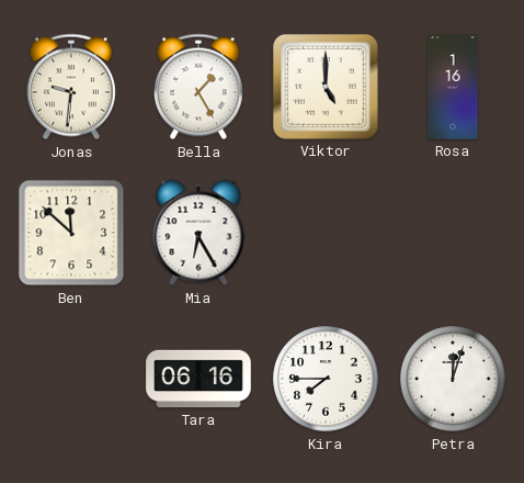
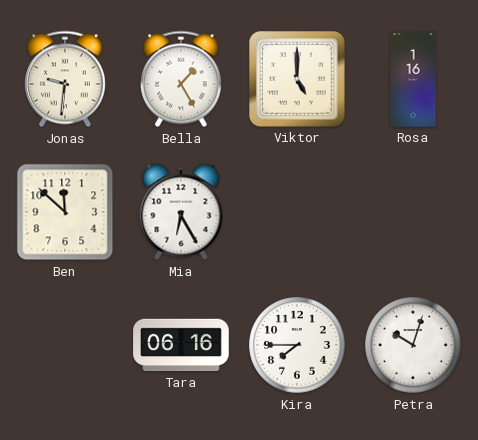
Petra: 12:03 -> 10:03
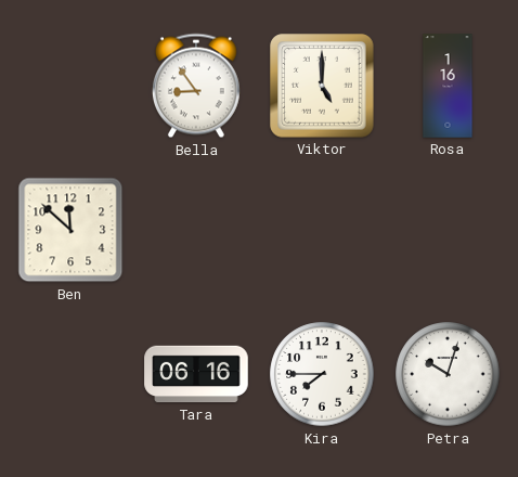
Jonas: 9:31 -> none
Bella: 1:25 -> 8:54
Mia: 6:25 -> none
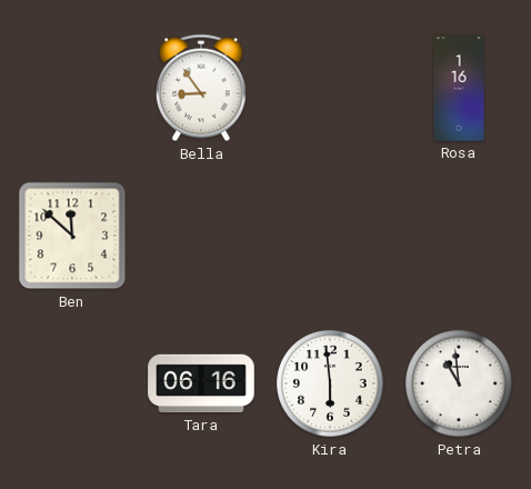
Viktor: 5:00 -> none
Kira: 7:45 -> 5:59
Petra: 10:03 -> 10:59
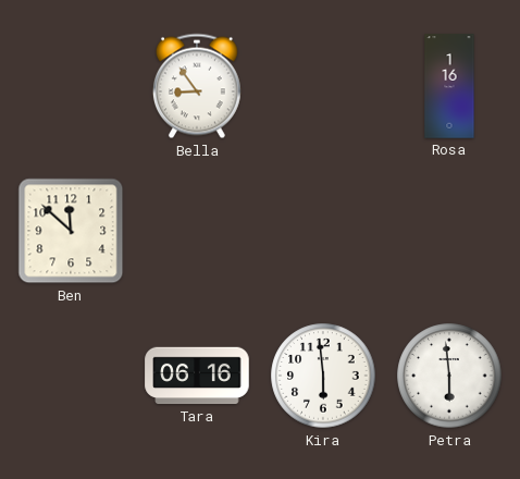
Petra: 10:59 -> 5:59
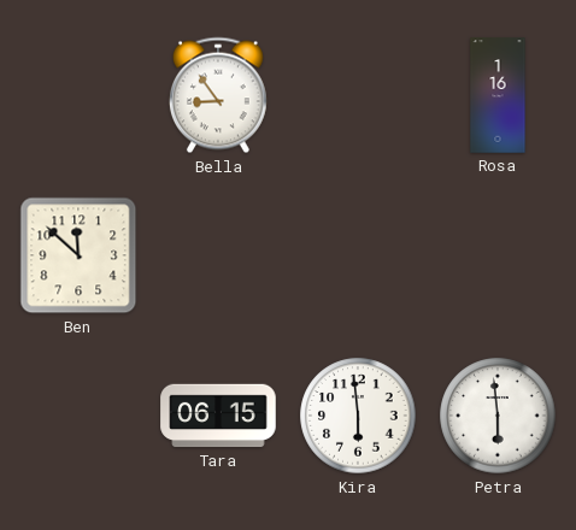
Tara: 06:16 -> 06:15
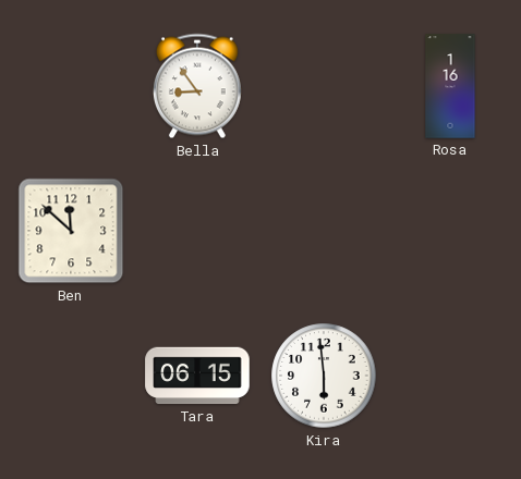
Petra: 5:59 -> none
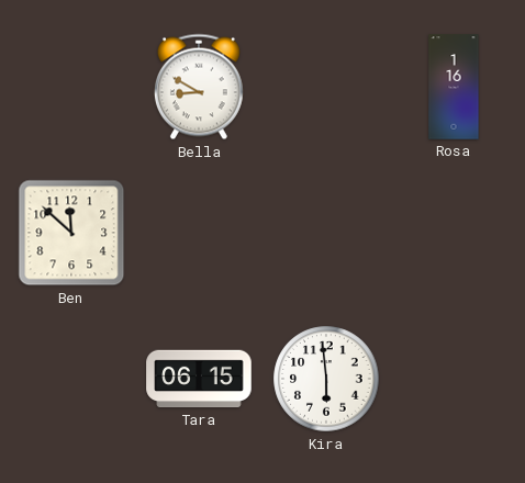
Bella: 8:54 -> 8:50
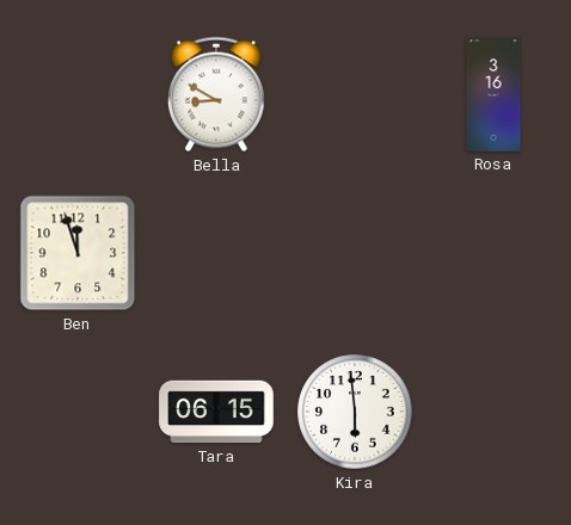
Rosa: 1:16 -> 3:16
Ben: 11:52 -> 11:57
